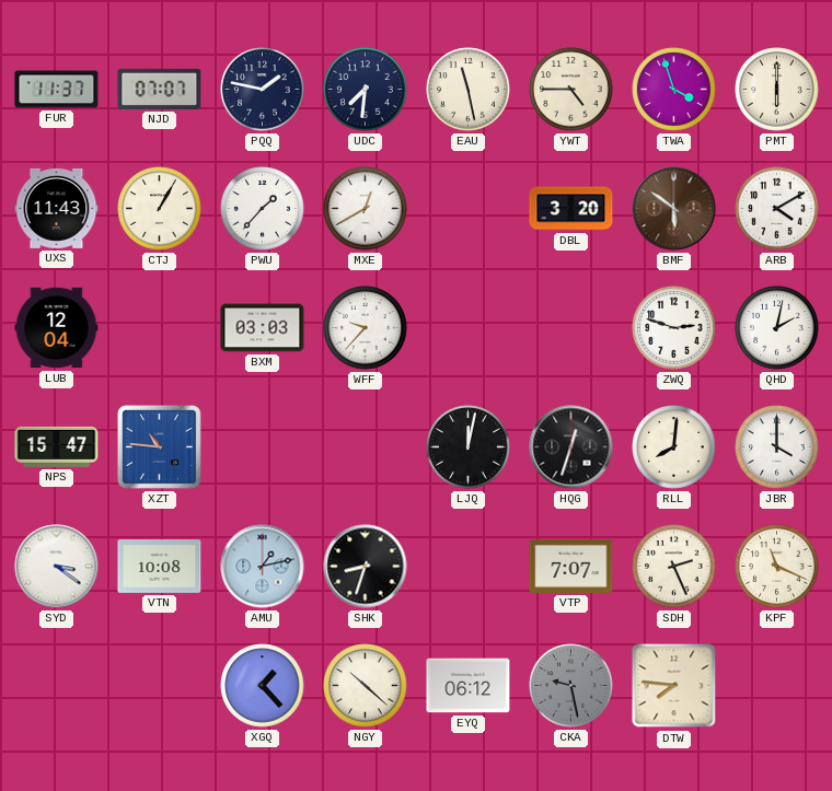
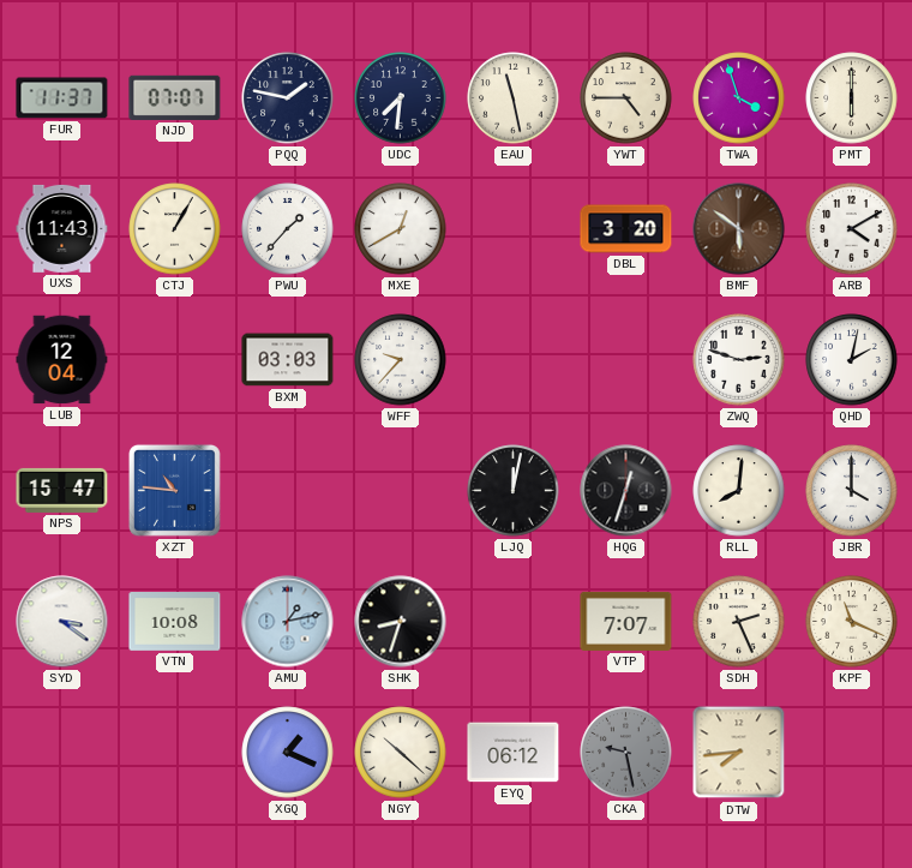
XGQ: 1:23 -> 1:19
DTW: 7:46 -> 7:44
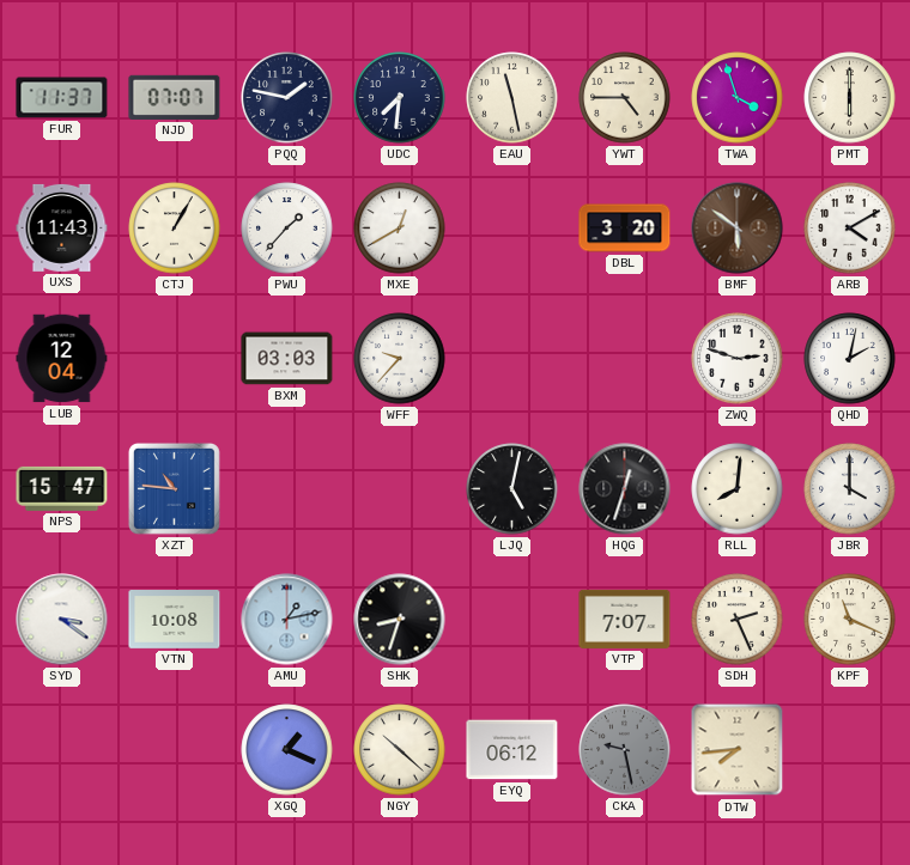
LJQ: 12:02 -> 5:02
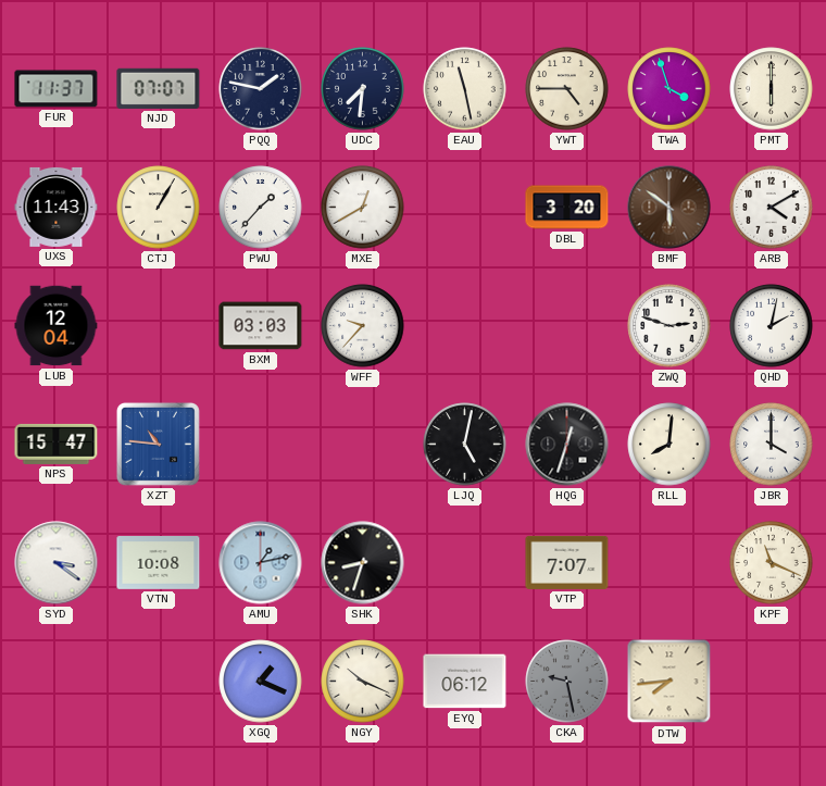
SDH: 2:26 -> none
NGY: 10:22 -> 10:19
